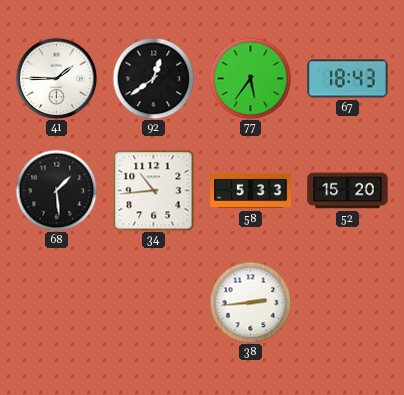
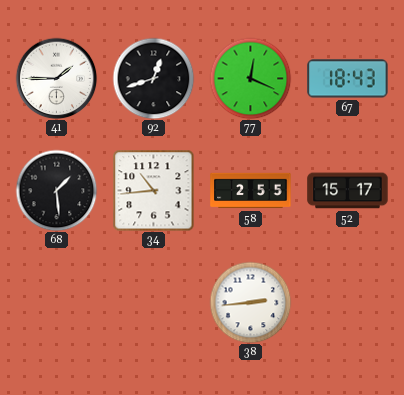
92: 12:39 -> 12:42
77: 5:36 -> 12:19
58: 5:33 -> 2:55
52: 15:20 -> 15:17
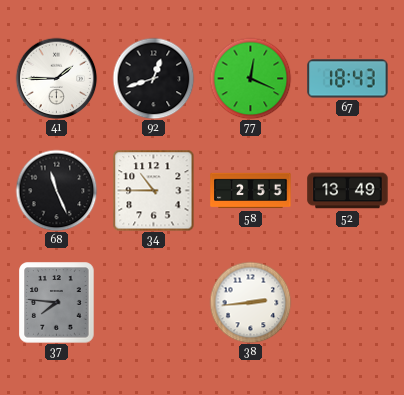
68: 1:29 -> 11:26
34: 10:44 -> 10:45
52: 15:17 -> 13:49
37: none -> 7:46
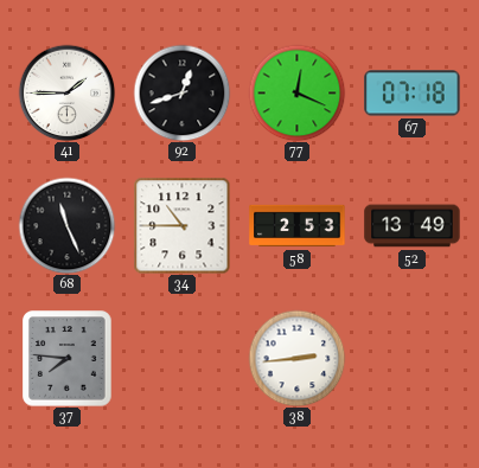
67: 18:43 -> 07:18
58: 2:55 -> 2:53
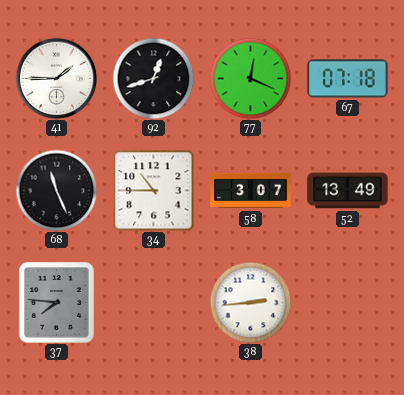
58: 2:53 -> 3:07
